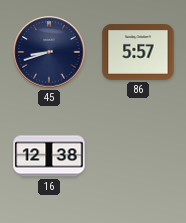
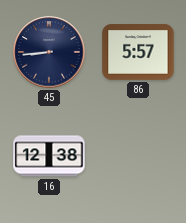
45: 8:42 -> 8:44
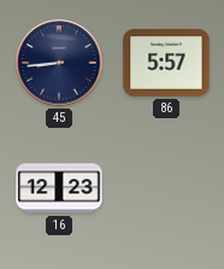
16: 12:38 -> 12:23
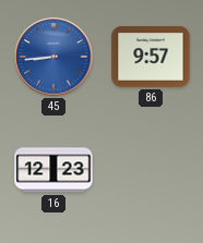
45 dial: navy -> blue
86: 5:57 -> 9:57
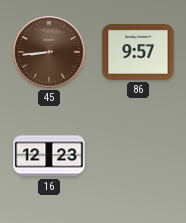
45 dial: blue -> brown
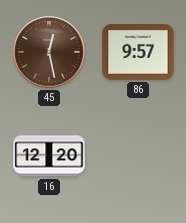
45: 8:44 -> 12:28
16: 12:23 -> 12:20
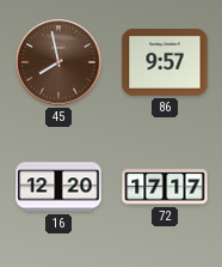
45: 12:28 -> 7:58
72: none -> 17:17
